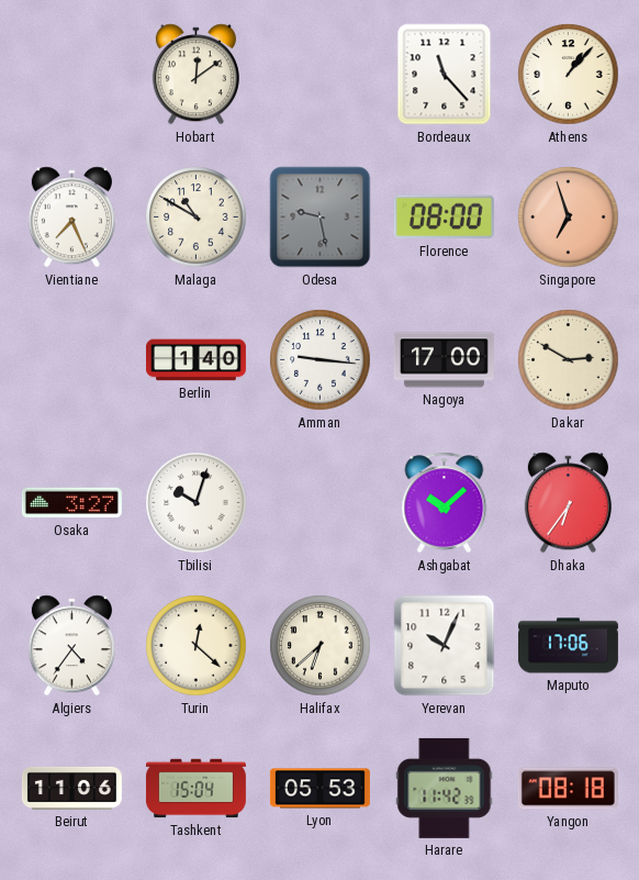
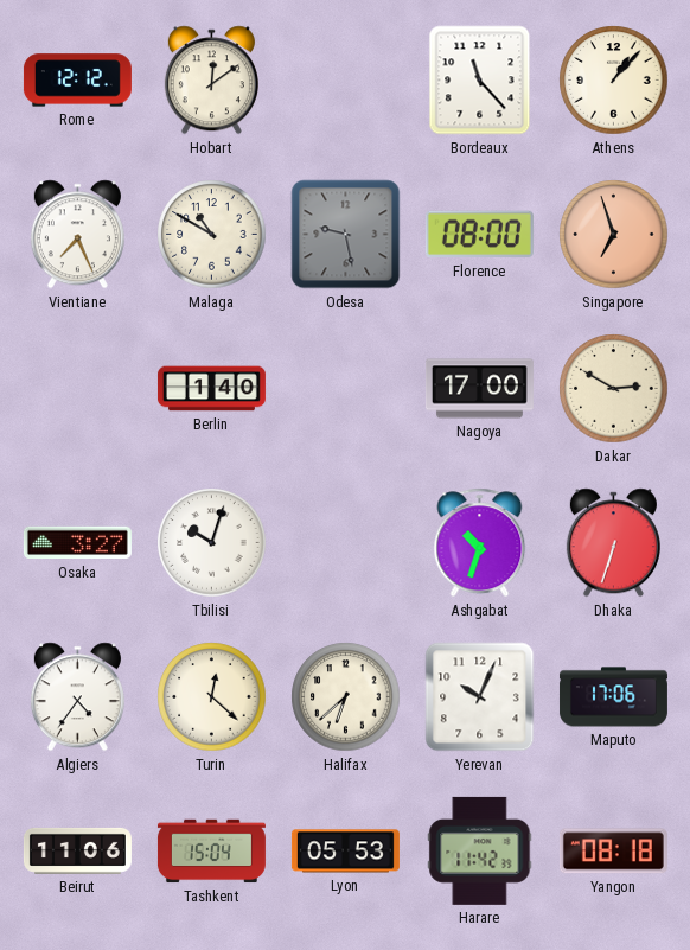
Rome: none -> 12:12
Amman: 9:16 -> none
Ashgabat: 10:08 -> 10:33
Dhaka: 6:36 -> 6:33
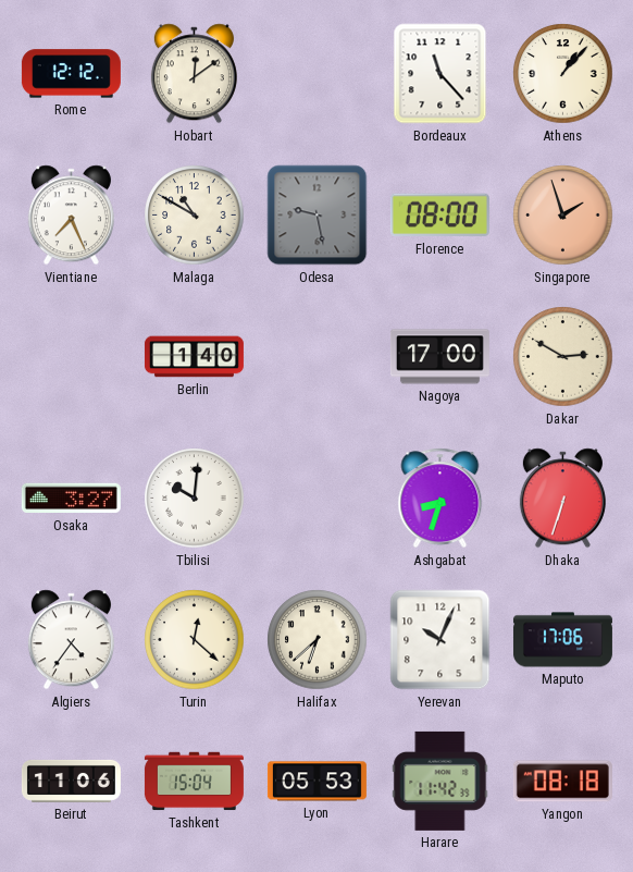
Singapore: 6:57 -> 1:57
Tbilisi: 10:03 -> 10:01
Ashgabat: 10:33 -> 8:33
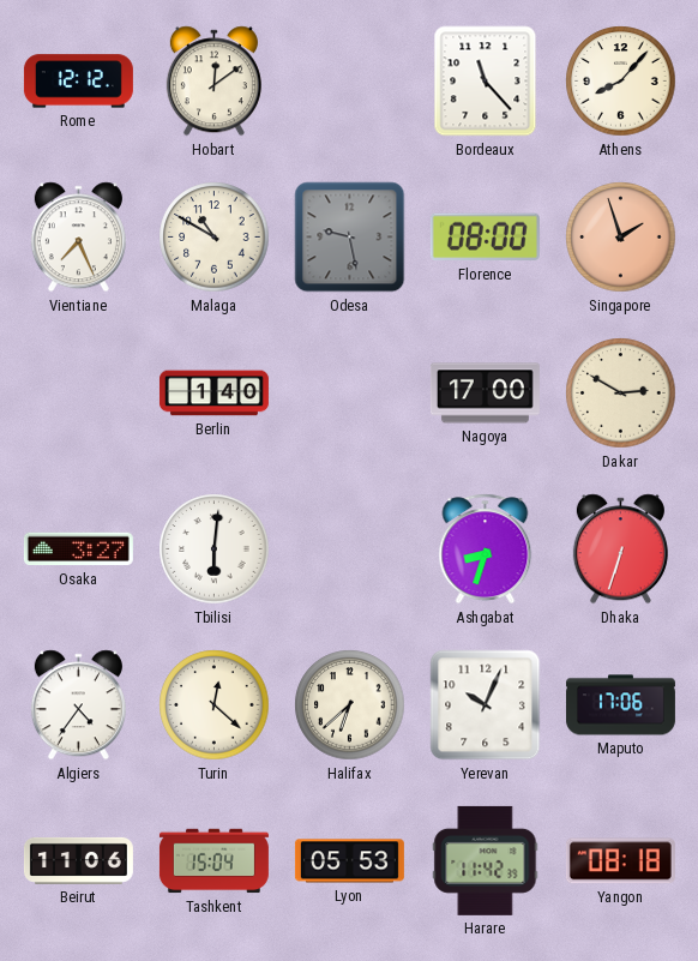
Athens: 1:07 -> 8:07
Tbilisi: 10:01 -> 6:01
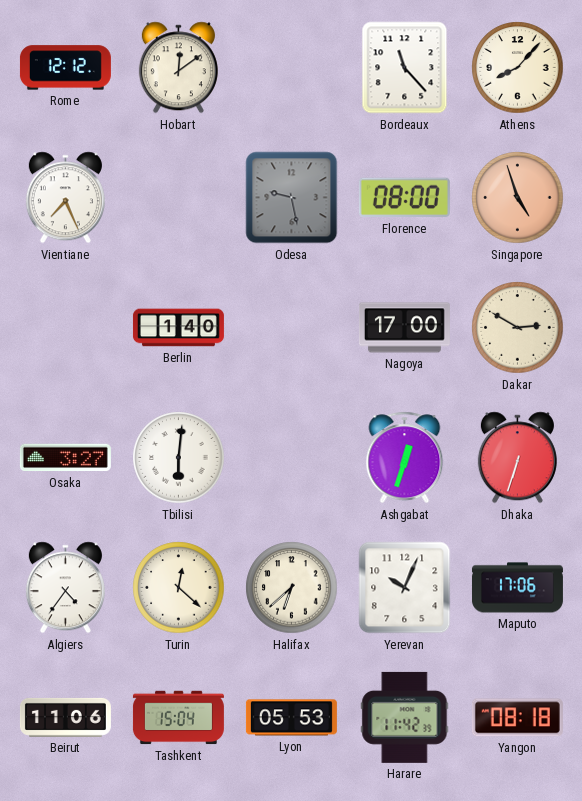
Malaga: 10:50 -> none
Singapore: 1:57 -> 4:57
Ashgabat: 8:33 -> 12:33
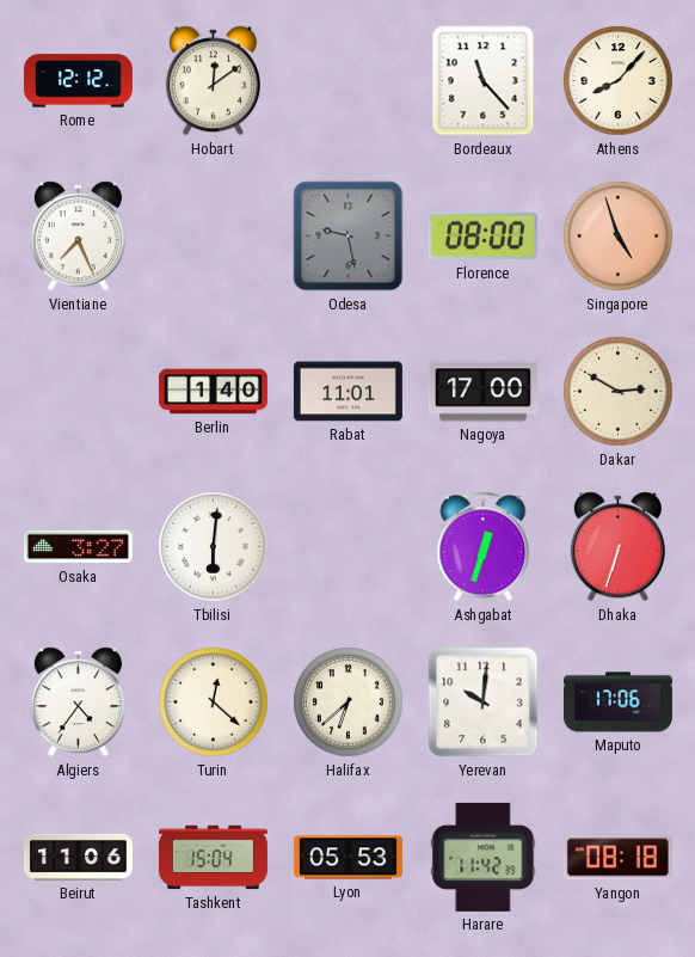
Rabat: none -> 11:01
Yerevan: 10:04 -> 10:01
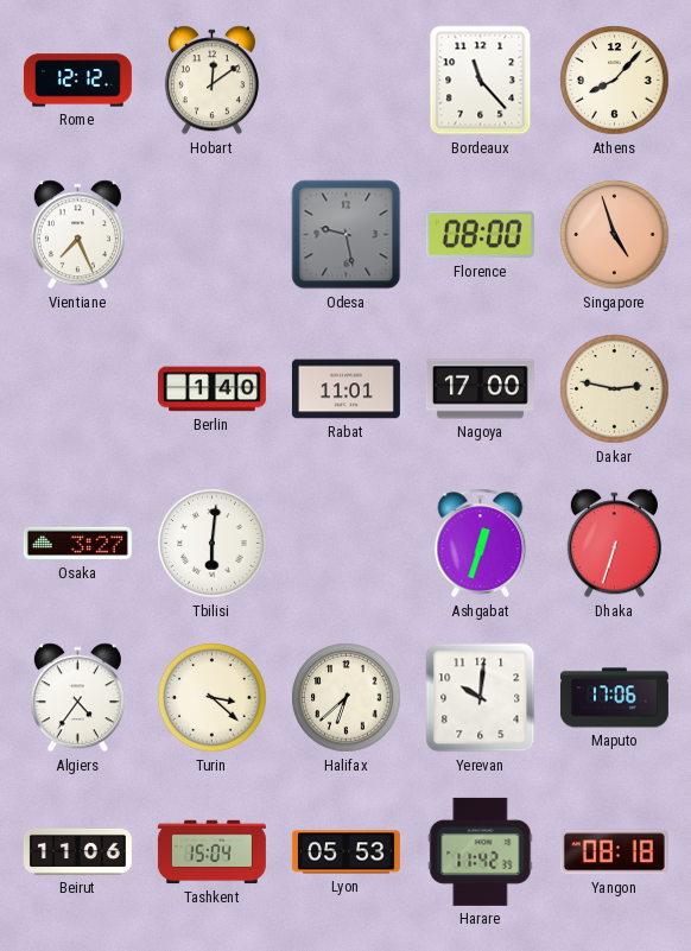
Dakar: 2:50 -> 2:47
Turin: 12:22 -> 3:22
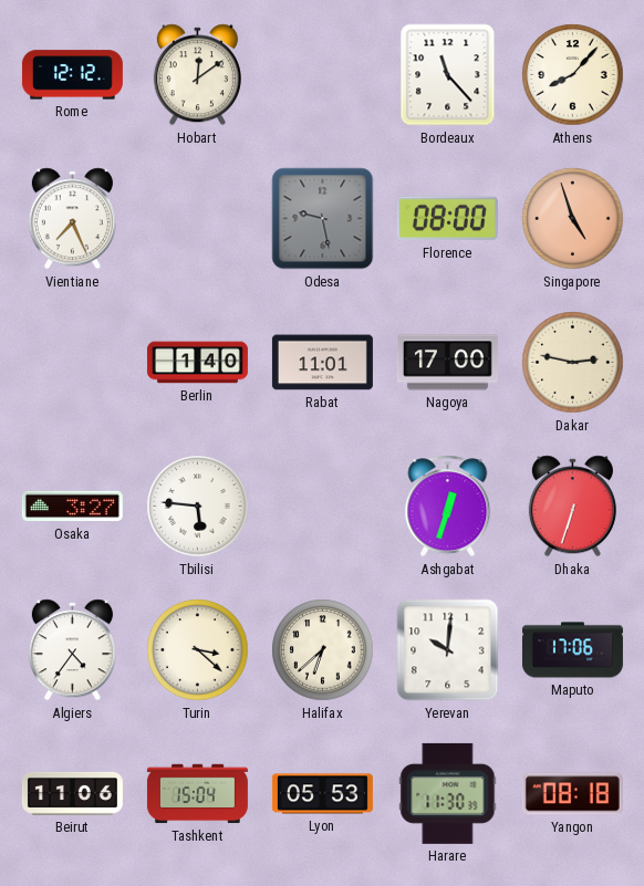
Tbilisi: 6:01 -> 5:46
Harare: 11:42 -> 11:30
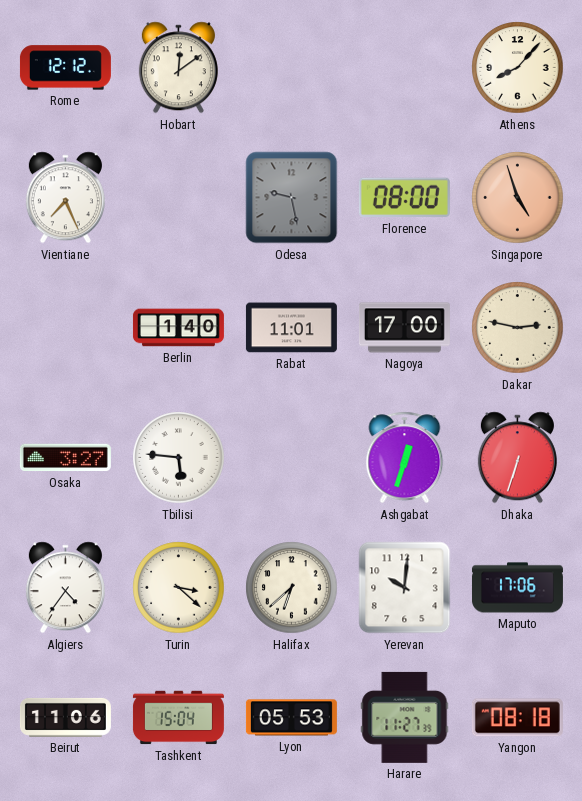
Bordeaux: 11:23 -> none
Harare: 11:30 -> 11:27
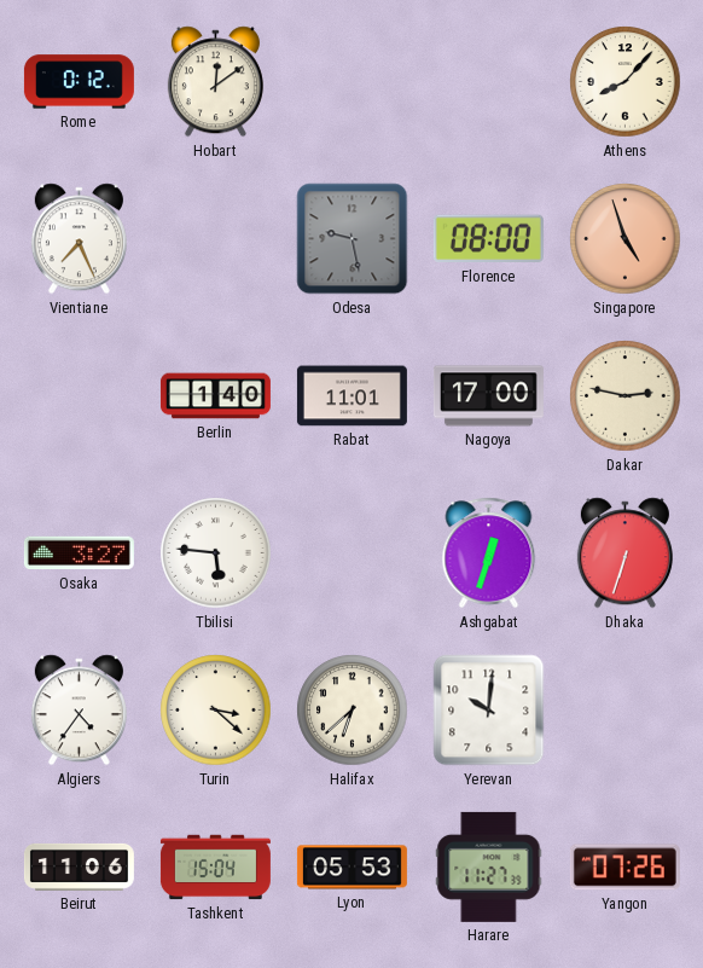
Rome: 12:12 -> 0:12
Maputo: 17:06 -> none
Yangon: 08:18 -> 07:26
